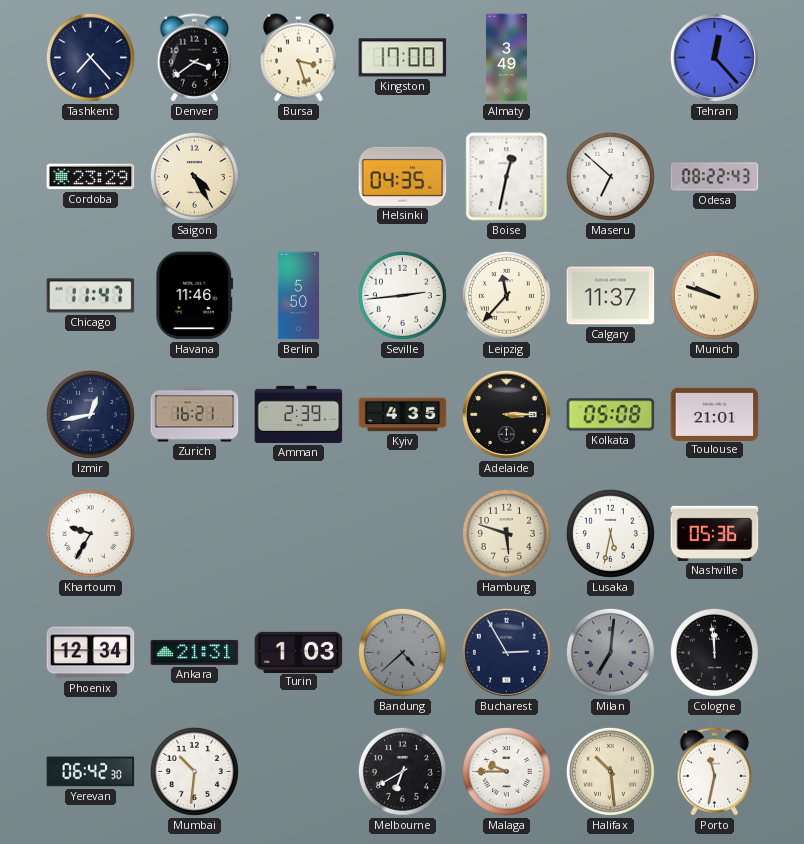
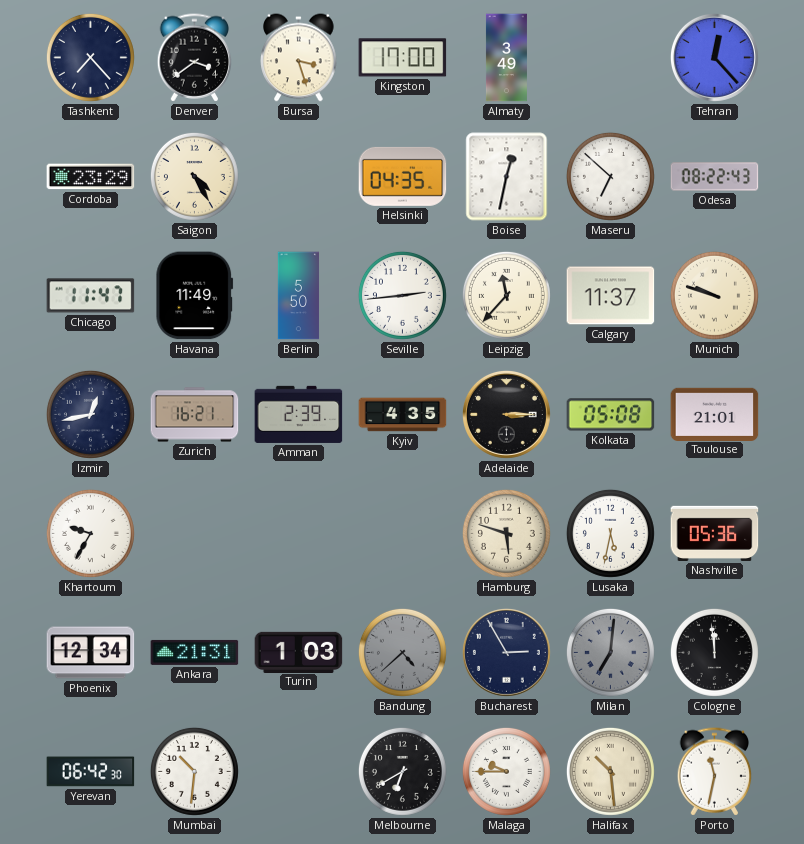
Havana: 11:46 -> 11:49
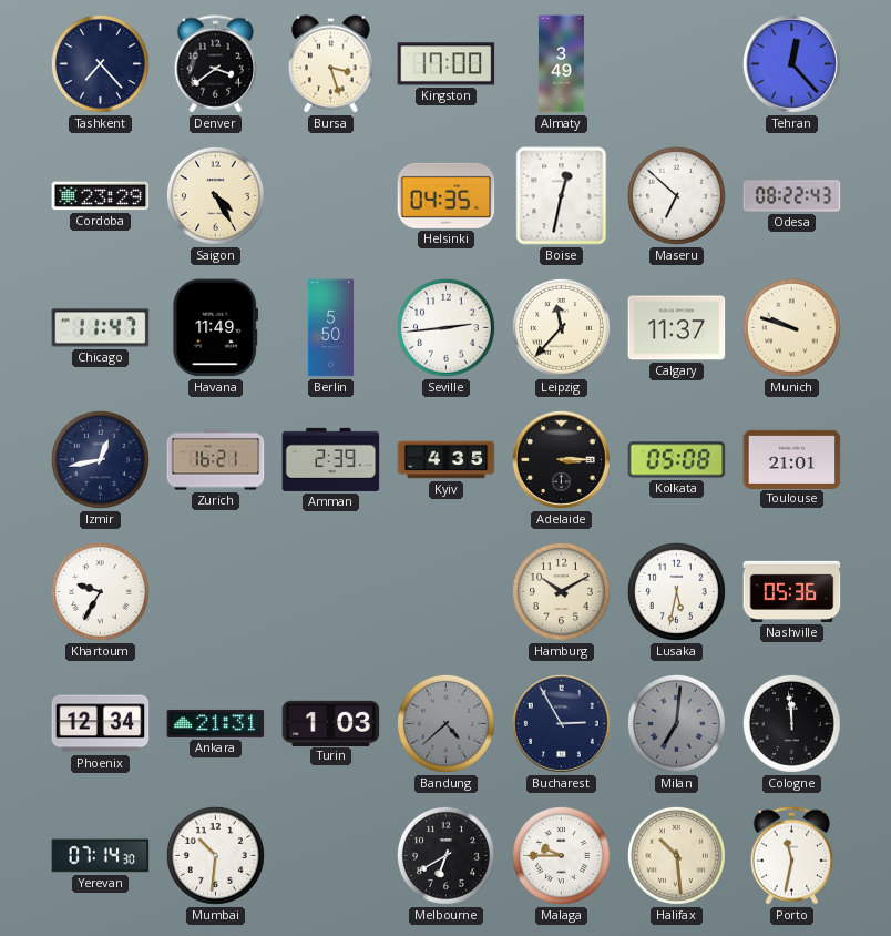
Hamburg: 5:48 -> 10:10
Yerevan: 06:42 -> 07:14
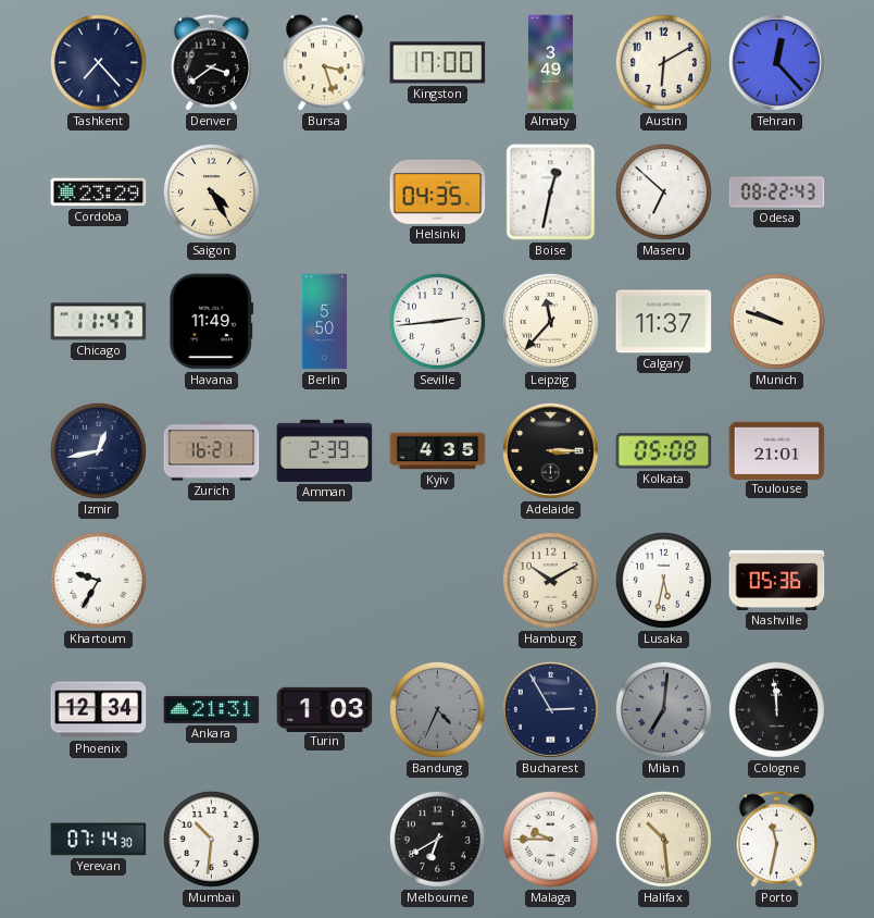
Austin: none -> 6:10
Bandung: 4:38 -> 4:34
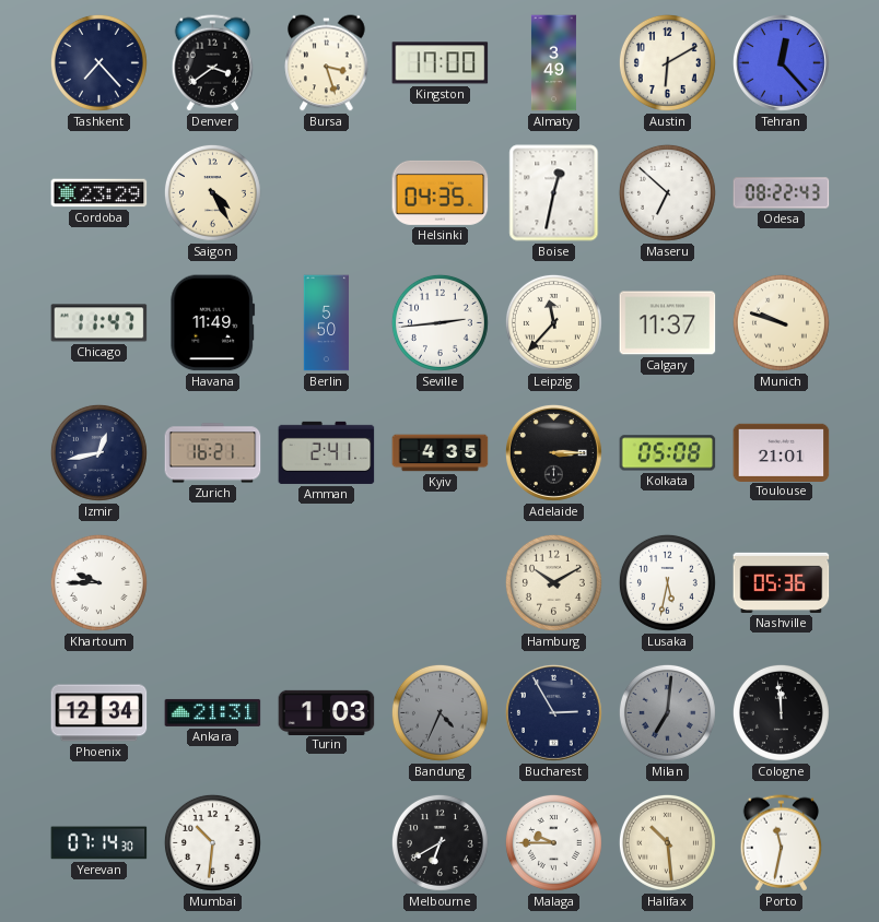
Amman: 2:39 -> 2:41
Khartoum: 9:35 -> 9:45
